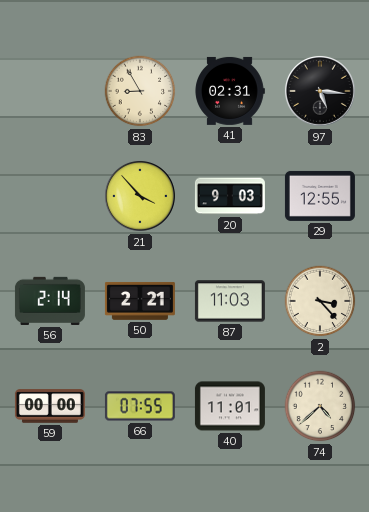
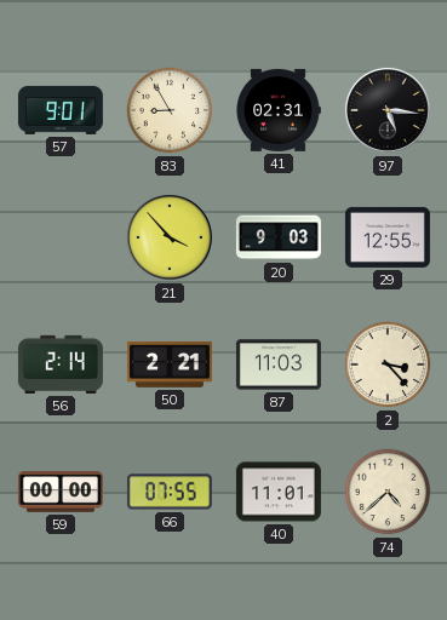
57: none -> 9:01
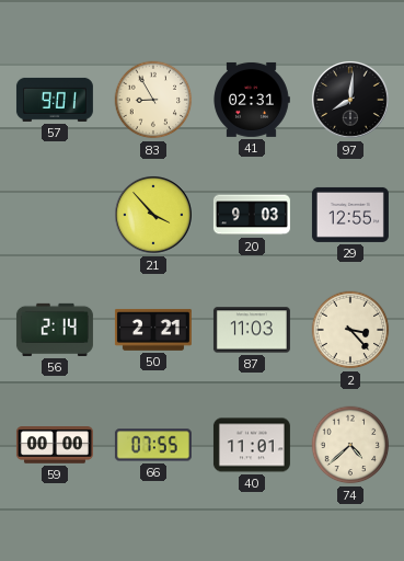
97: 5:16 -> 8:01
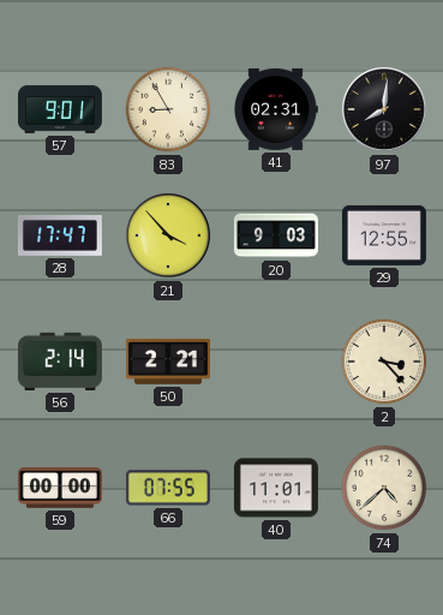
28: none -> 17:47
87: 11:03 -> none
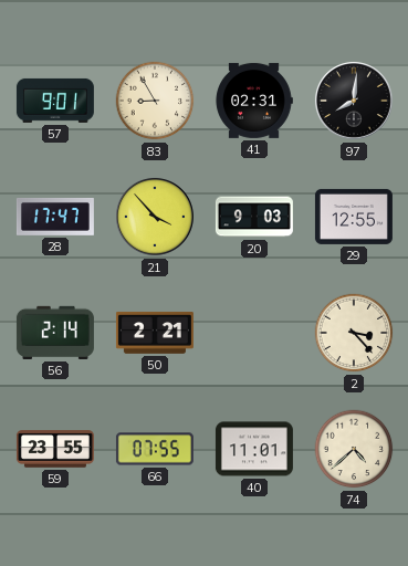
59: 00:00 -> 23:55
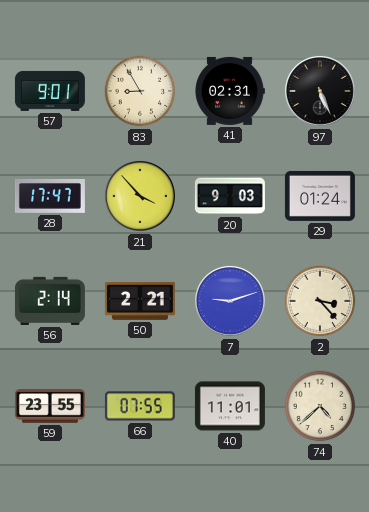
97: 8:01 -> 5:26
29: 12:55 -> 01:24
7: none -> 9:12
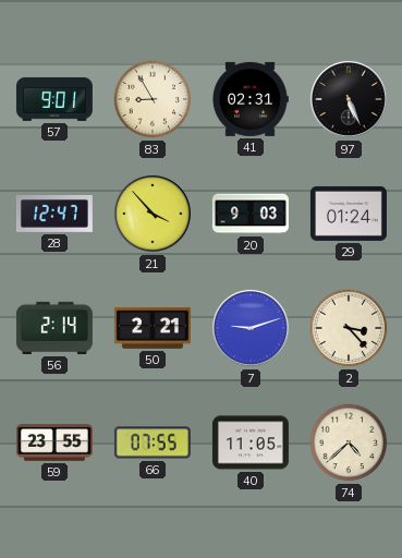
28: 17:47 -> 12:47
40: 11:01 -> 11:05
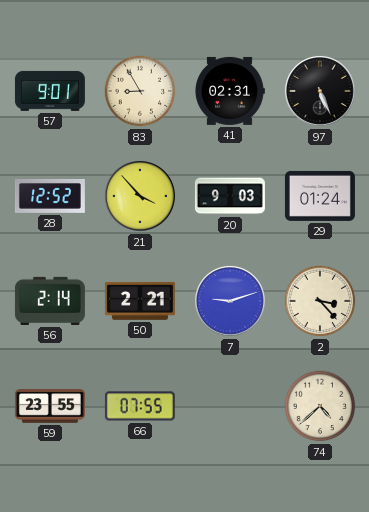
28: 12:47 -> 12:52
40: 11:05 -> none
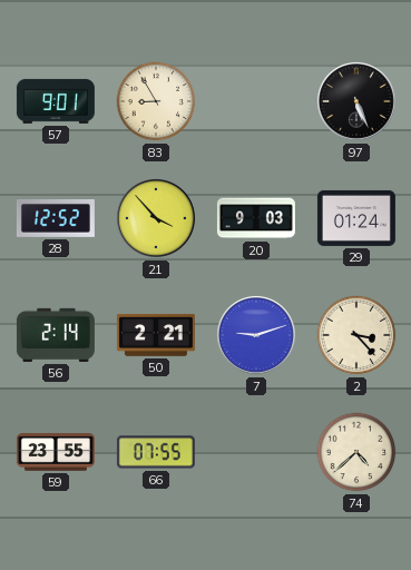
41: 02:31 -> none
